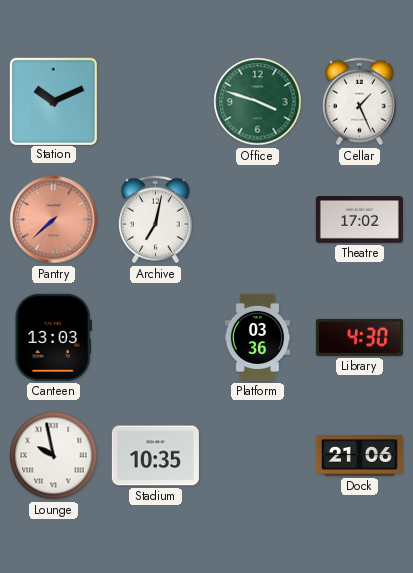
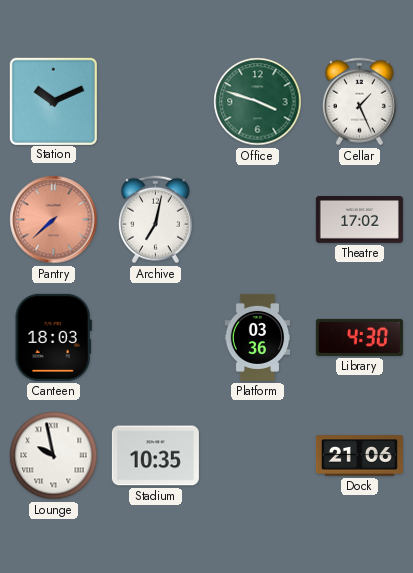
Canteen: 13:03 -> 18:03
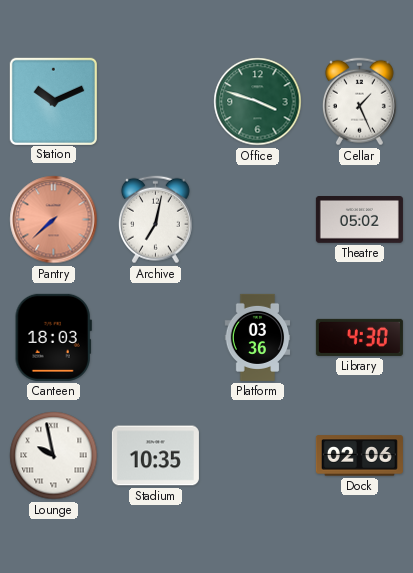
Theatre: 17:02 -> 05:02
Dock: 21:06 -> 02:06
